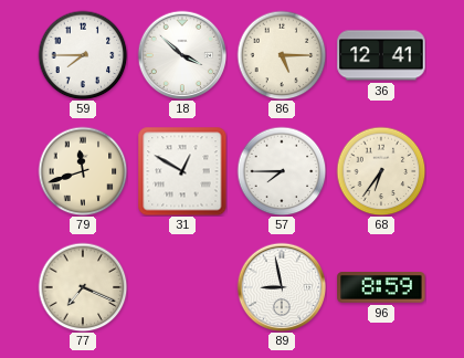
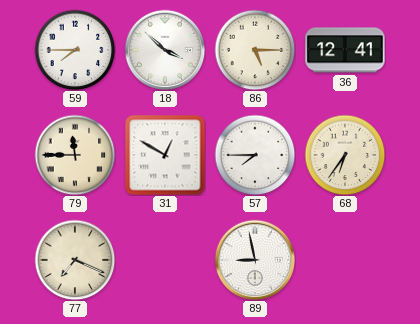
79: 11:42 -> 11:45
96: 8:59 -> none
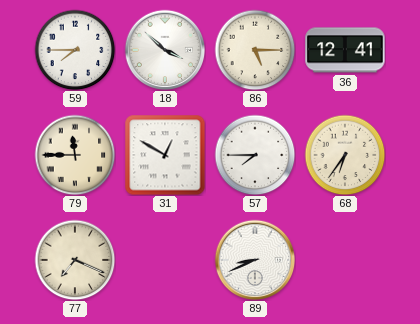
89: 8:58 -> 8:41
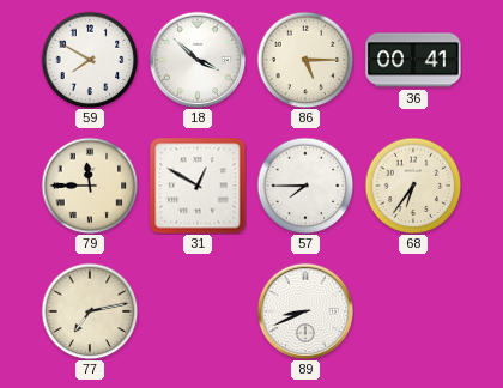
59: 7:45 -> 7:50
36: 12:41 -> 00:41
77: 7:19 -> 7:13
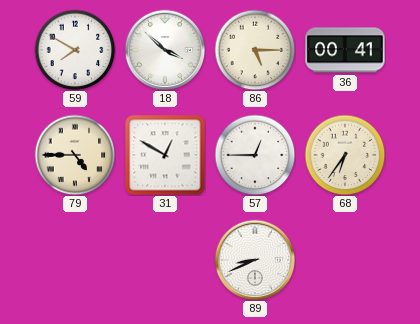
79: 11:45 -> 4:45
57: 7:45 -> 12:45
77: 7:13 -> none
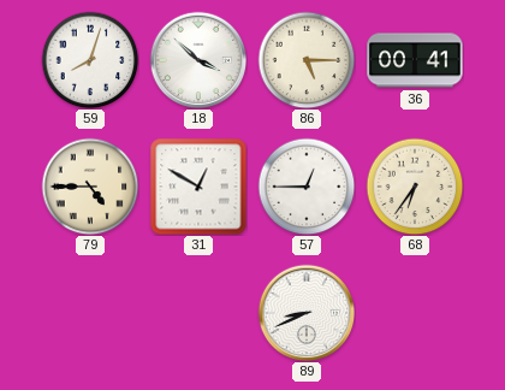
59: 7:50 -> 8:03
